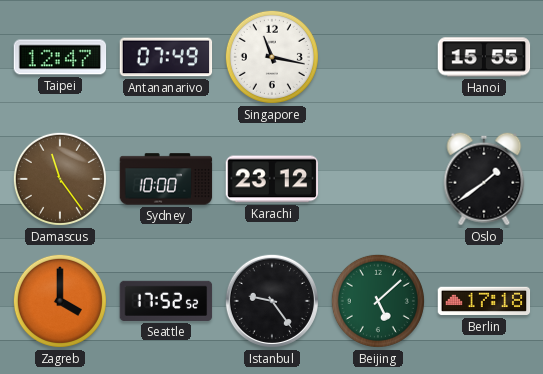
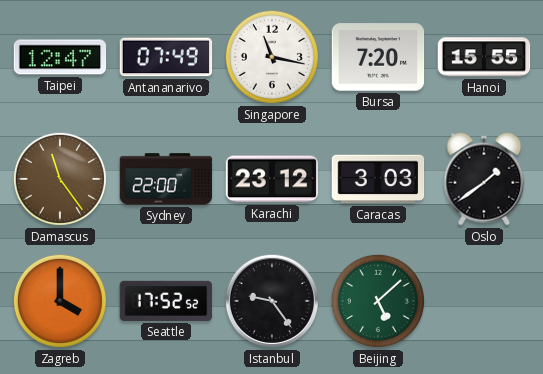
Bursa: none -> 7:20
Sydney: 10:00 -> 22:00
Caracas: none -> 3:03
Berlin: 17:18 -> none
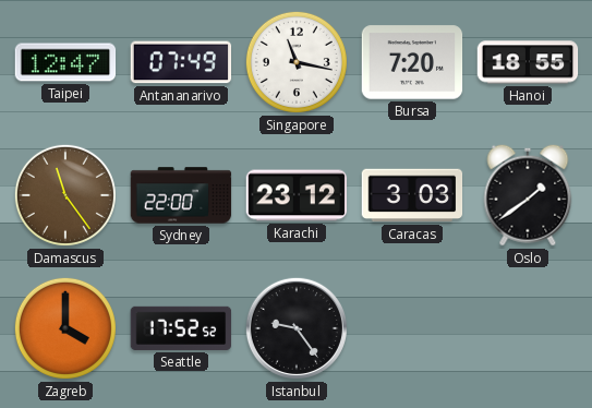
Hanoi: 15:55 -> 18:55
Beijing: 5:08 -> none
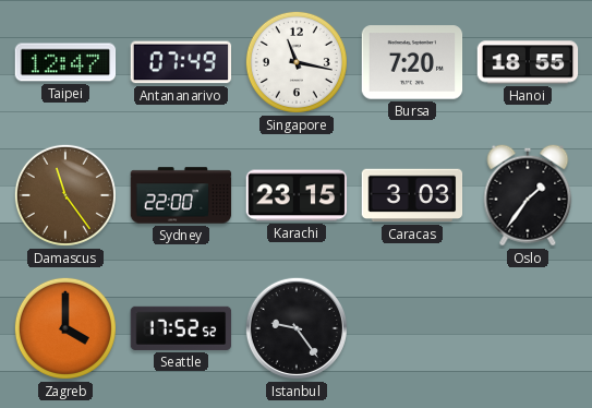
Karachi: 23:12 -> 23:15
Oslo: 1:39 -> 1:36
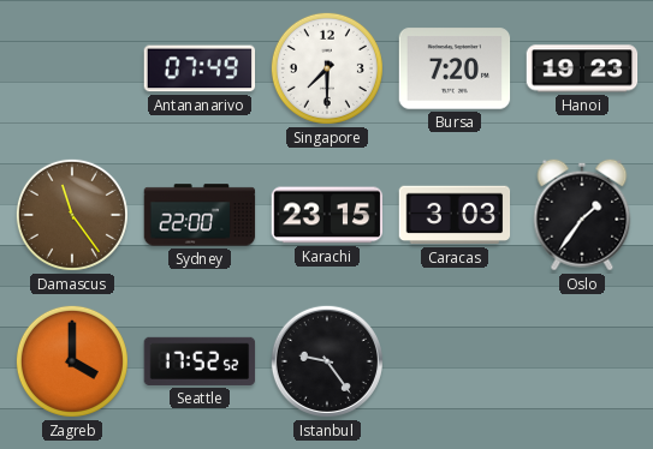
Taipei: 12:47 -> none
Singapore: 11:17 -> 7:30
Hanoi: 18:55 -> 19:23
